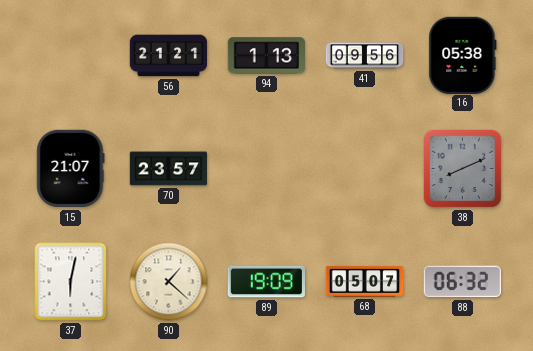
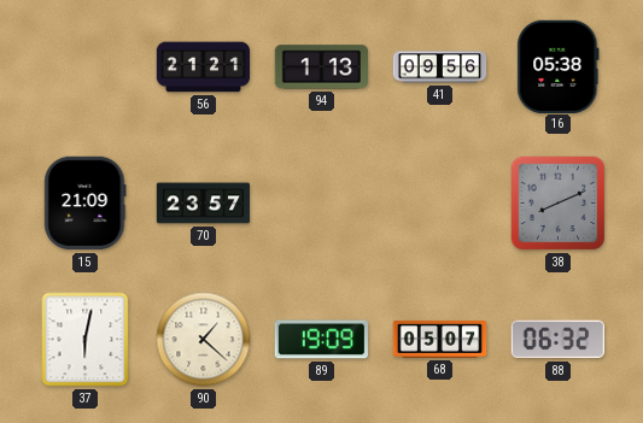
15: 21:07 -> 21:09
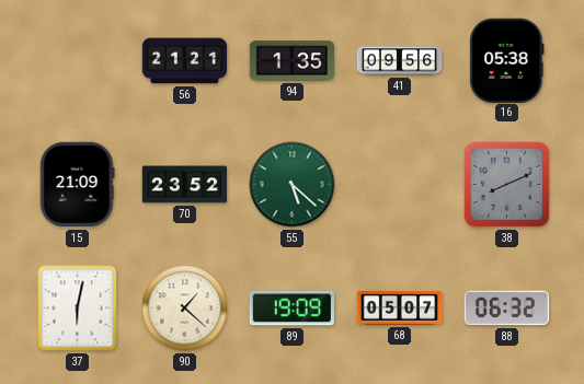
94: 1:13 -> 1:35
70: 23:57 -> 23:52
55: none -> 5:22
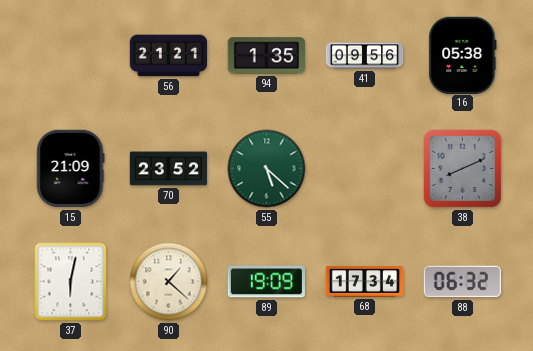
68: 05:07 -> 17:34
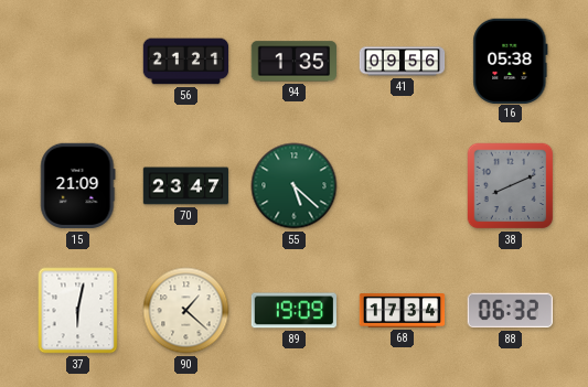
70: 23:52 -> 23:47
